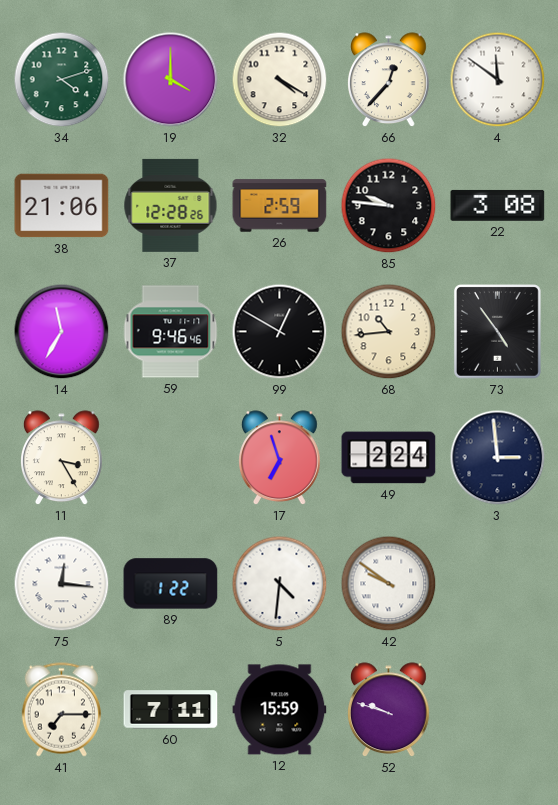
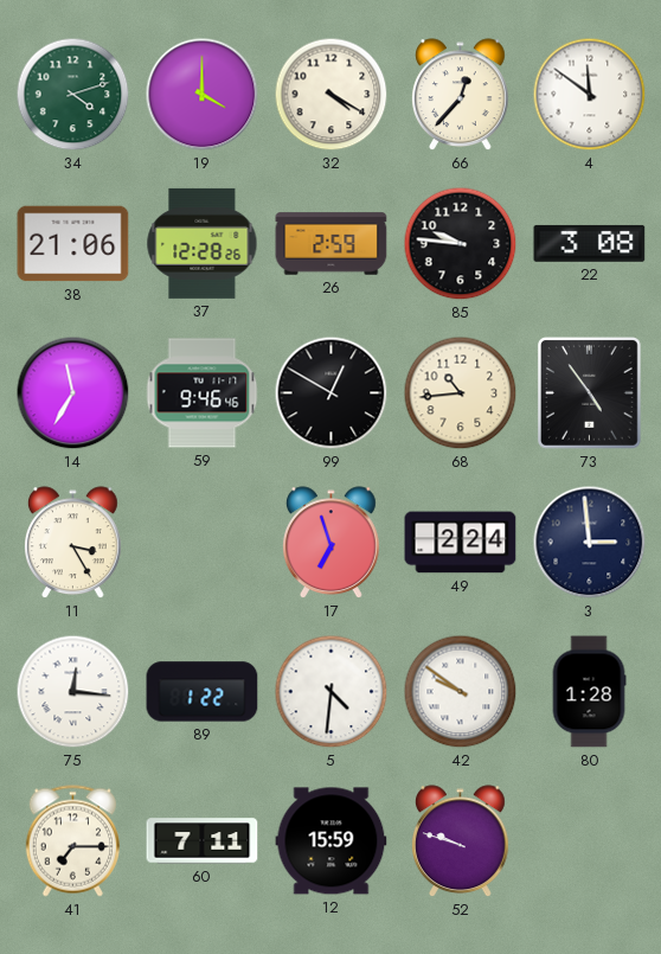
80: none -> 1:28
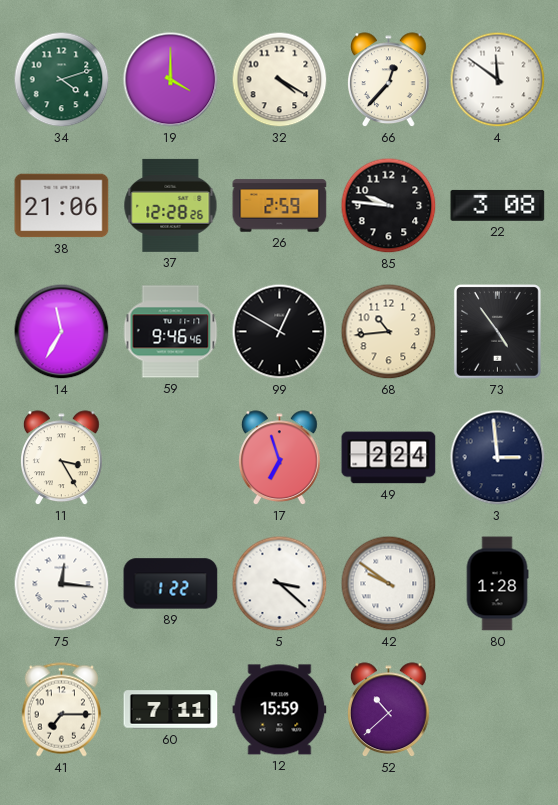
5: 4:31 -> 3:22
52: 9:48 -> 10:38
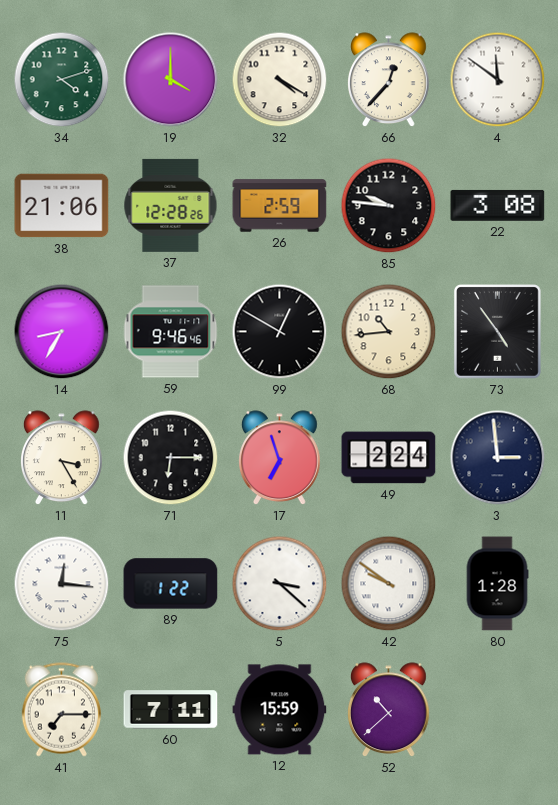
14: 11:35 -> 8:35
71: none -> 6:15
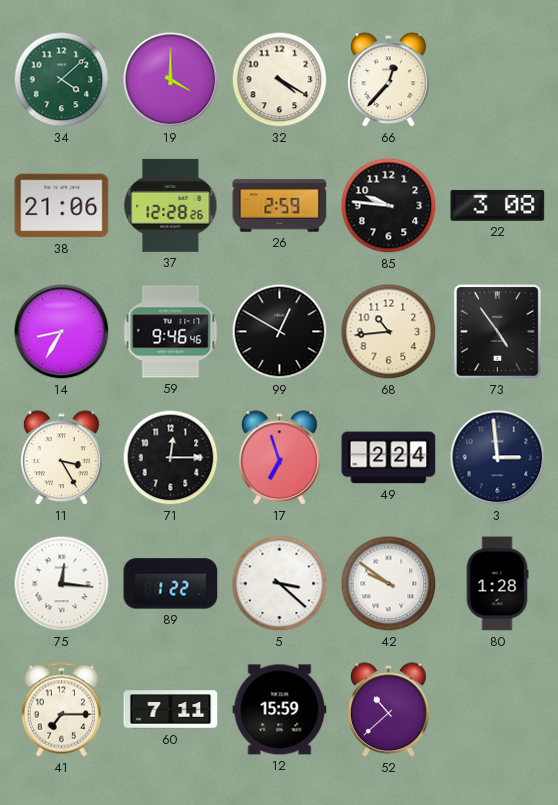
34: 4:12 -> 4:08
4: 11:51 -> none
71: 6:15 -> 12:15
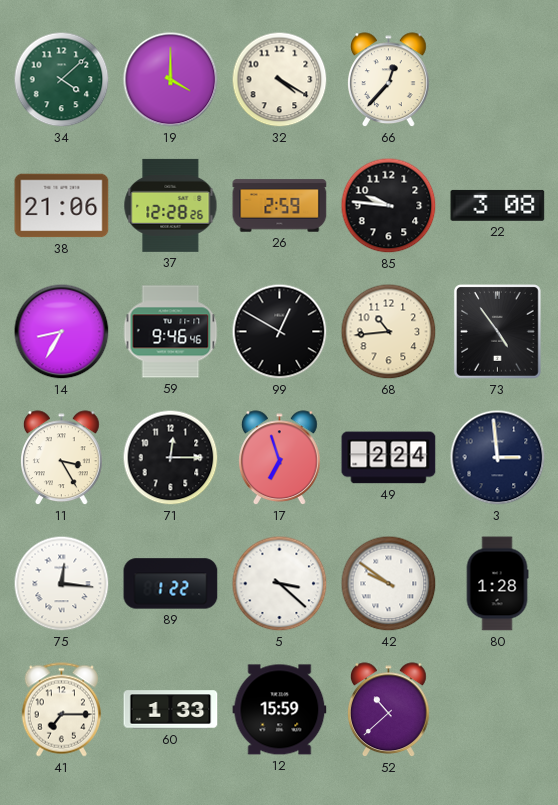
60: 7:11 -> 1:33
